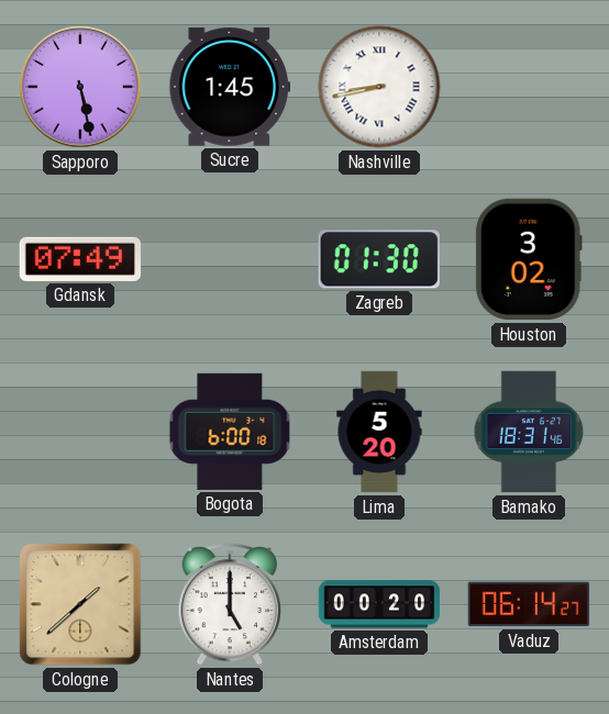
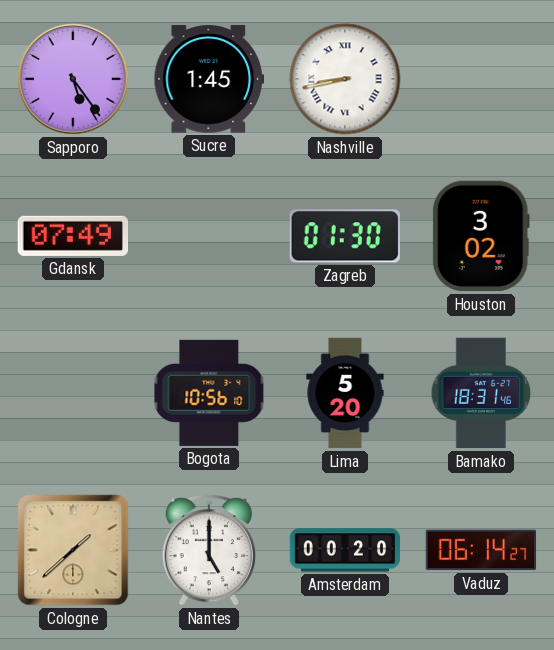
Sapporo: 5:28 -> 5:24
Bogota: 6:00 -> 10:56
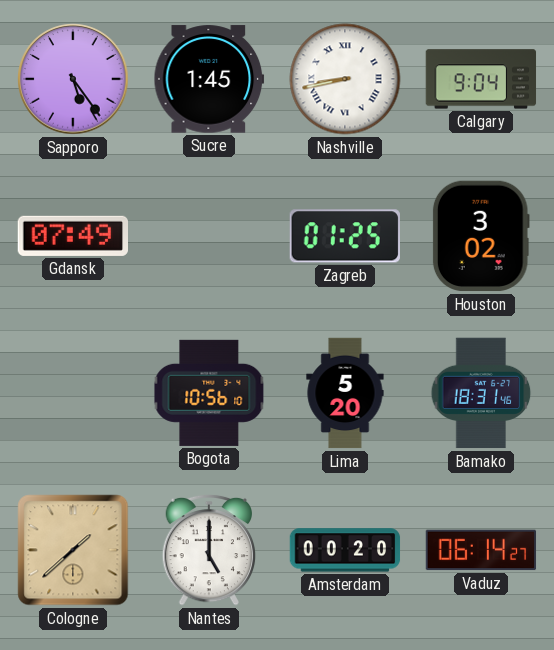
Calgary: none -> 9:04
Zagreb: 01:30 -> 01:25
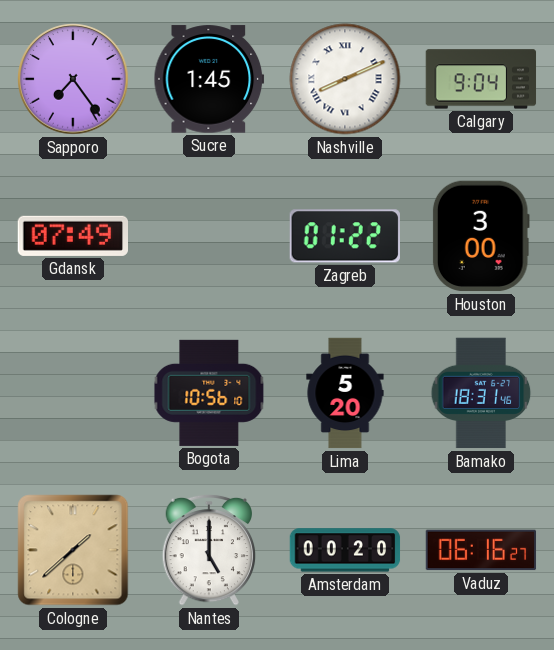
Sapporo: 5:24 -> 7:24
Nashville: 8:43 -> 8:11
Zagreb: 01:25 -> 01:22
Houston: 3:02 -> 3:00
Vaduz: 06:14 -> 06:16
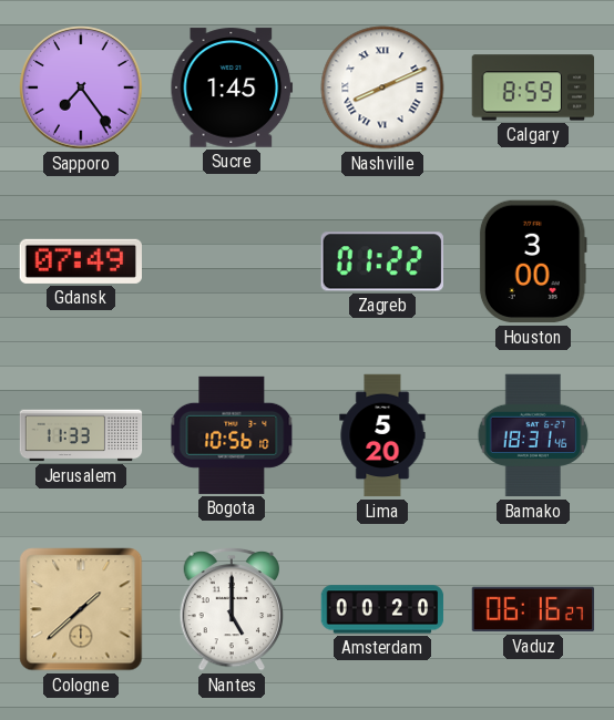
Calgary: 9:04 -> 8:59
Jerusalem: none -> 11:33
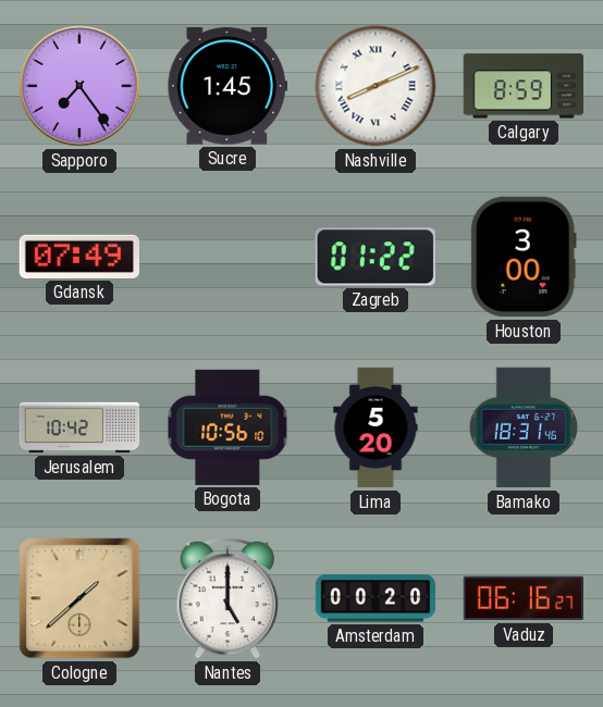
Jerusalem: 11:33 -> 10:42
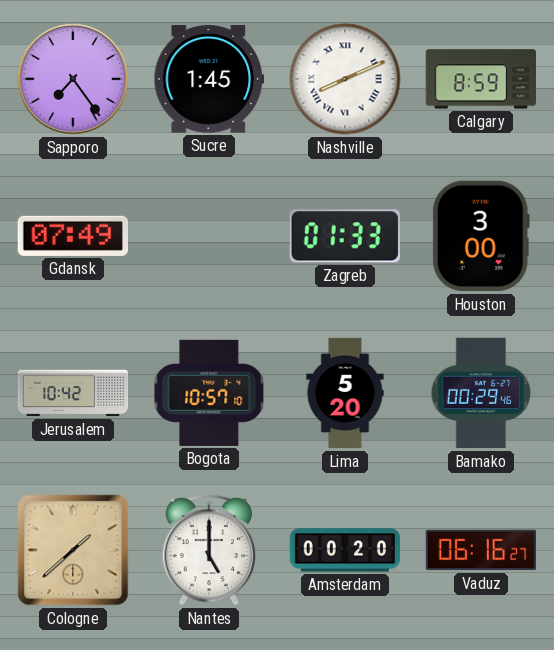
Zagreb: 01:22 -> 01:33
Bogota: 10:56 -> 10:57
Bamako: 18:31 -> 00:29
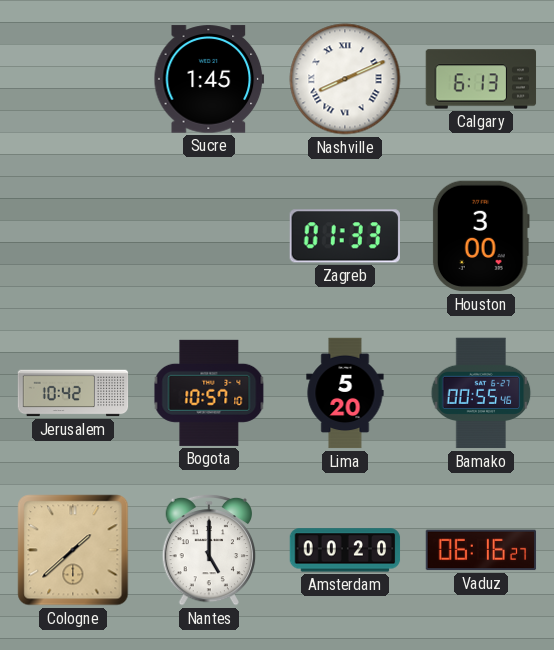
Sapporo: 7:24 -> none
Calgary: 8:59 -> 6:13
Gdansk: 07:49 -> none
Bamako: 00:29 -> 00:55
